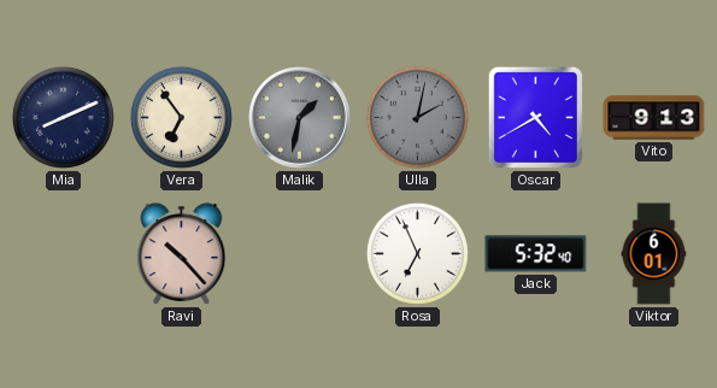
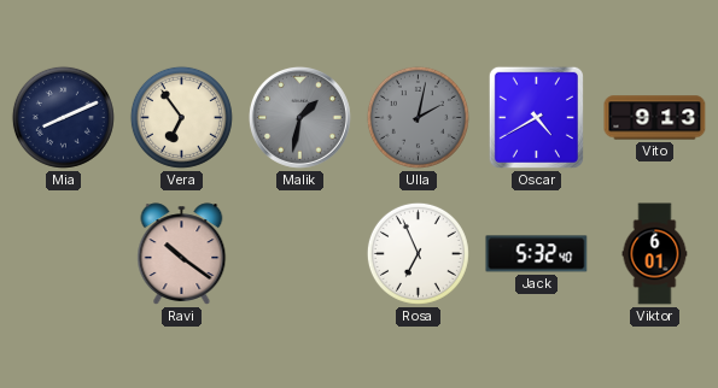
Ravi: 10:23 -> 10:21
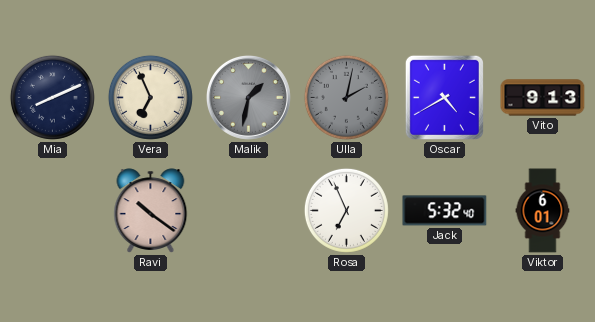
Vera: 6:54 -> 6:56
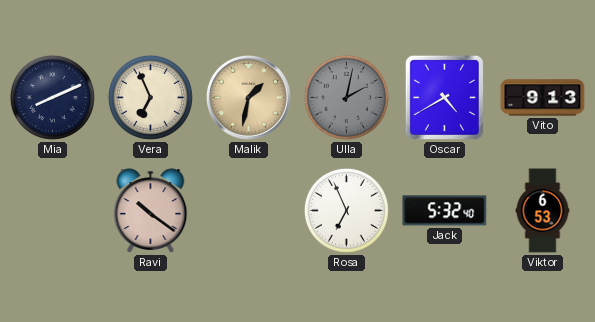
Malik dial: grey -> champagne
Viktor: 6:01 -> 6:53
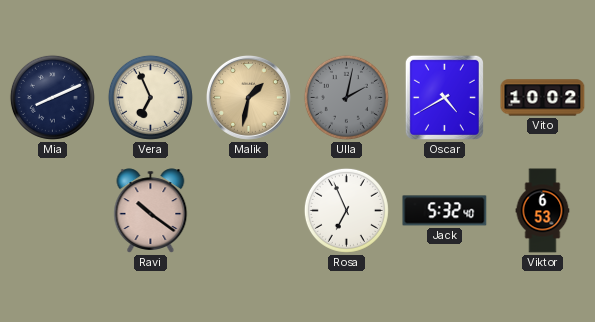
Vito: 9:13 -> 10:02
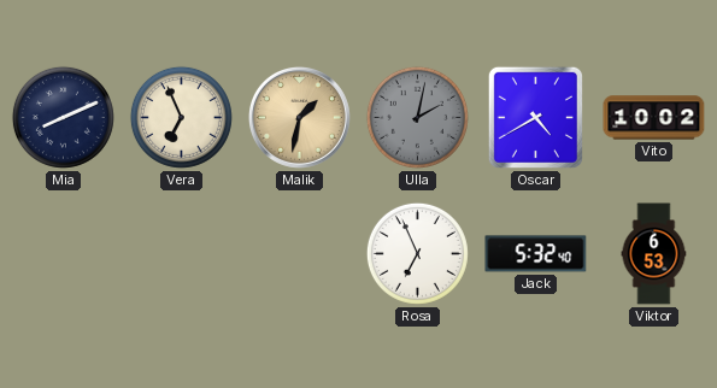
Ravi: 10:21 -> none
